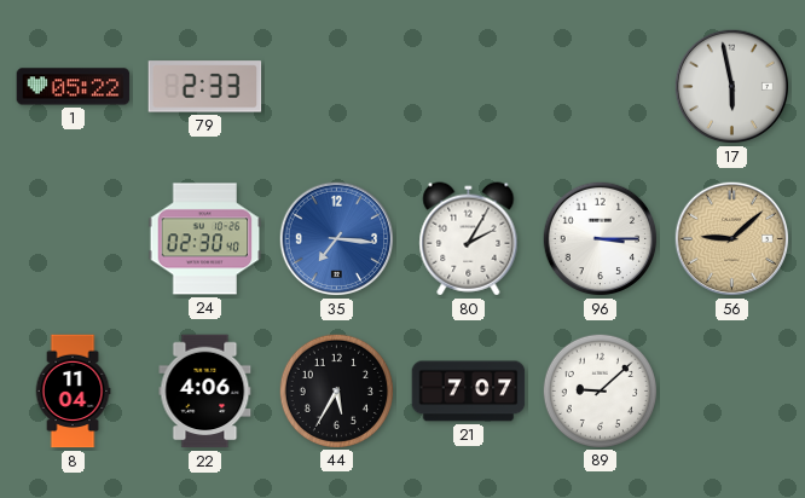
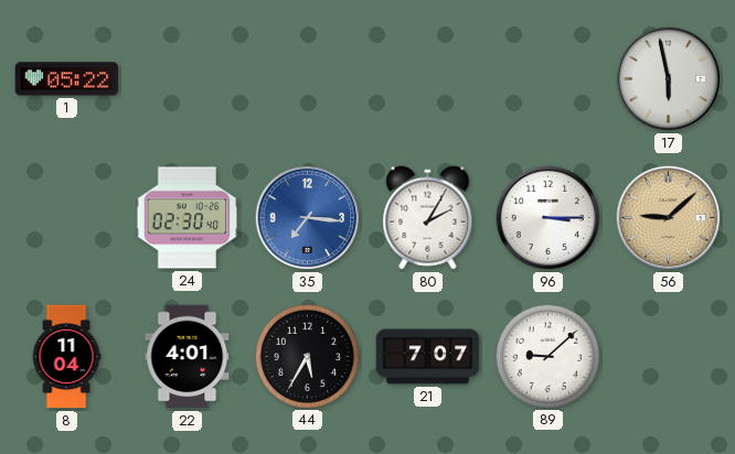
79: 2:33 -> none
22: 4:06 -> 4:01
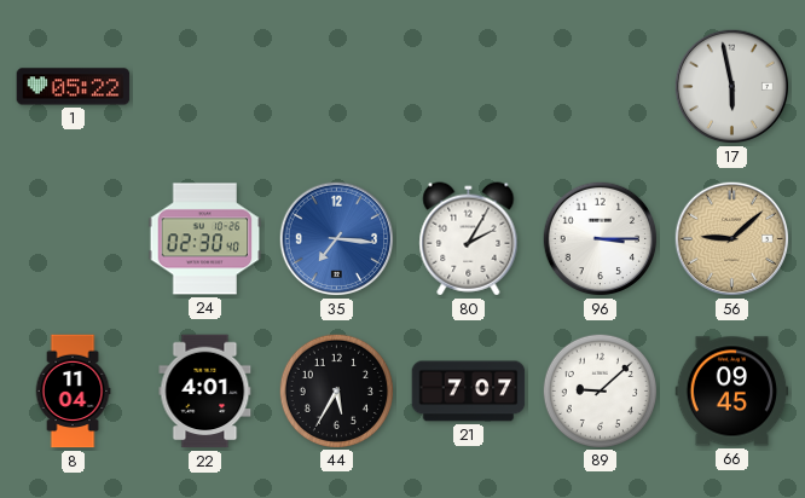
66: none -> 09:45
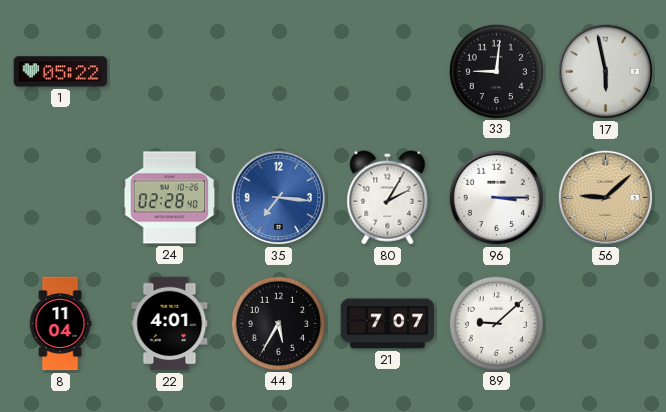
33: none -> 9:01
24: 02:30 -> 02:28
66: 09:45 -> none
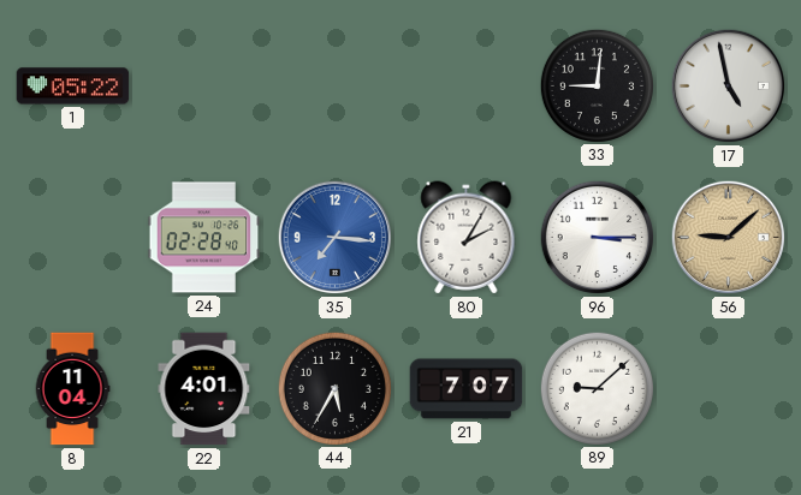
17: 5:58 -> 4:58
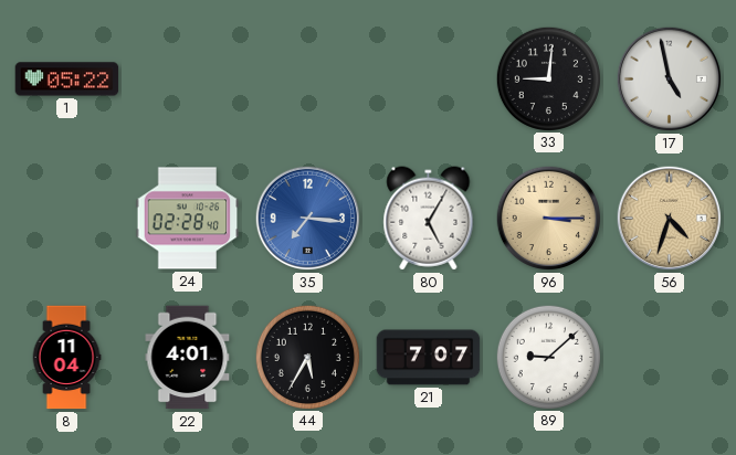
80: 2:05 -> 5:05
96 dial: white -> champagne
56: 9:08 -> 4:33
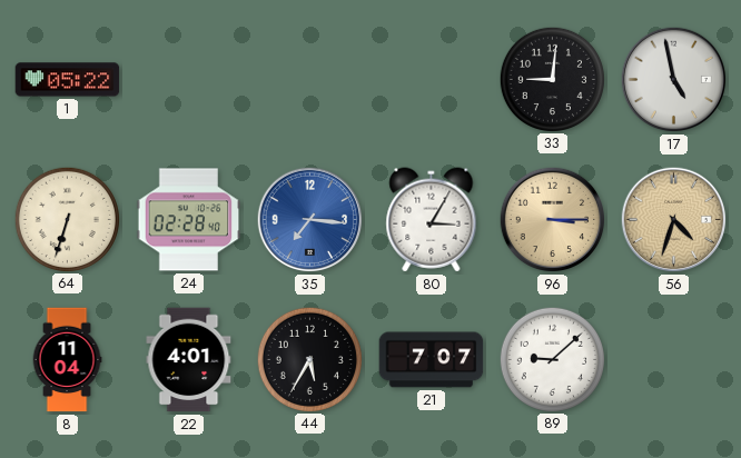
64: none -> 6:33
80: 5:05 -> 3:05
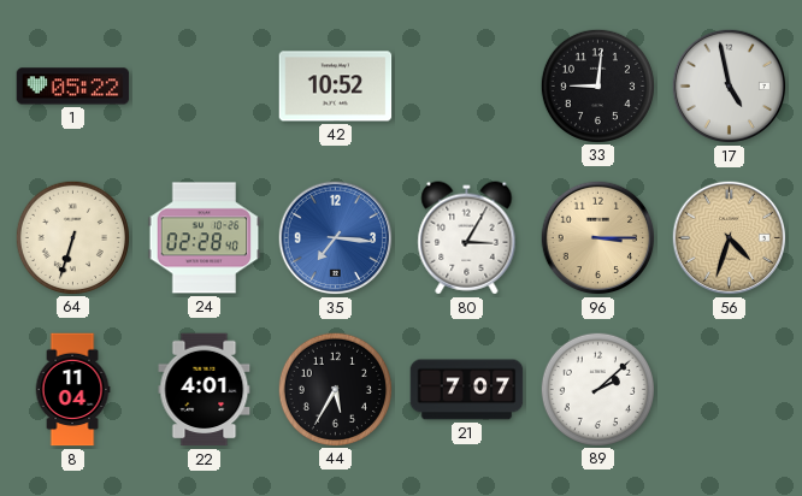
42: none -> 10:52
89: 9:08 -> 2:08
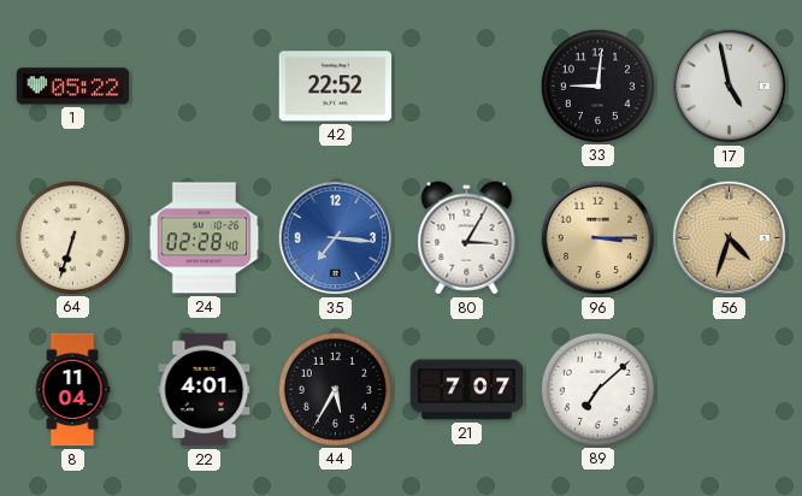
42: 10:52 -> 22:52
89: 2:08 -> 7:08
